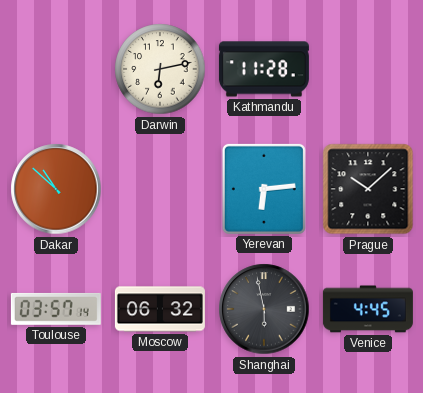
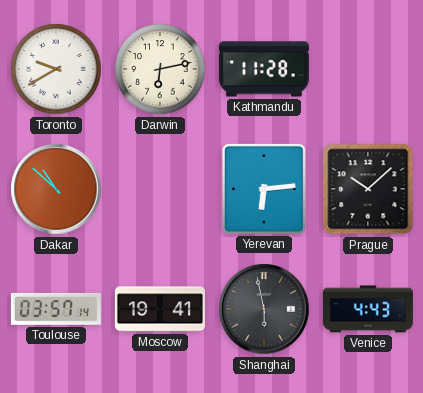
Toronto: none -> 9:40
Moscow: 06:32 -> 19:41
Venice: 4:45 -> 4:43
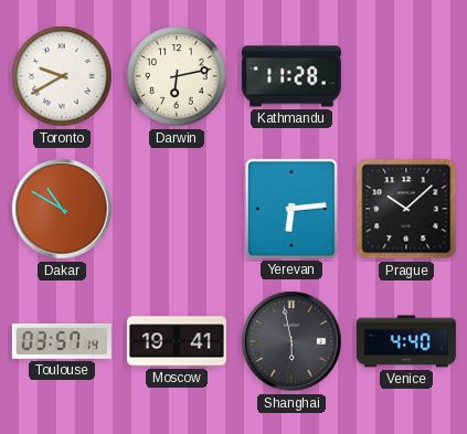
Dakar: 10:52 -> 10:50
Venice: 4:43 -> 4:40
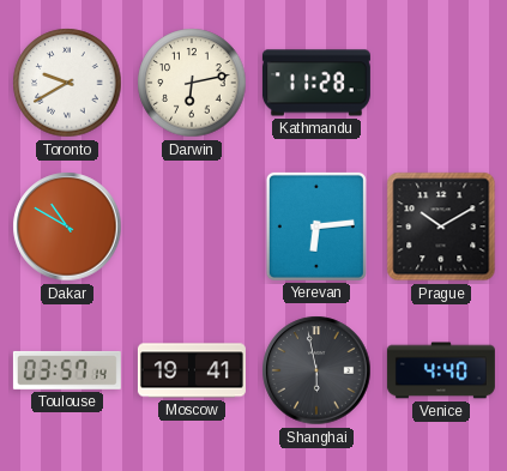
Prague: 10:08 -> 10:10
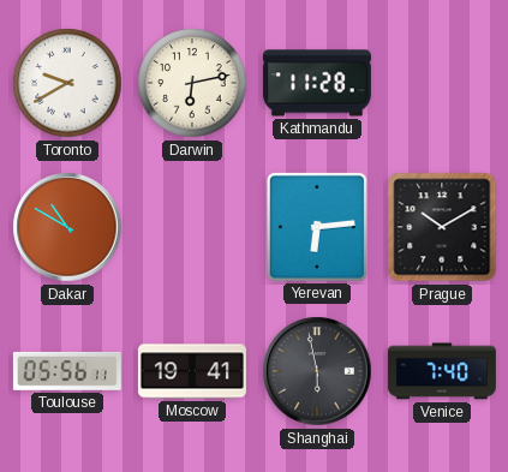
Toulouse: 03:57 -> 05:56
Venice: 4:40 -> 7:40
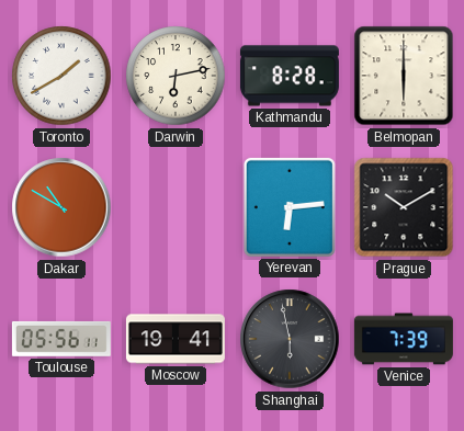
Toronto: 9:40 -> 1:40
Kathmandu: 11:28 -> 8:28
Belmopan: none -> 6:00
Venice: 7:40 -> 7:39
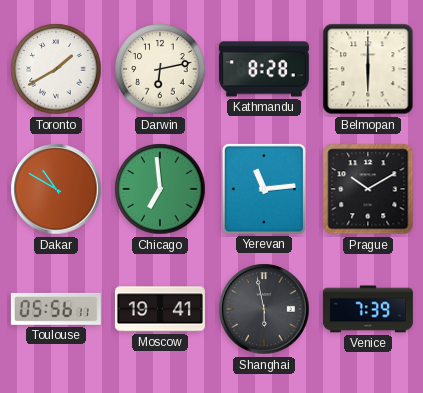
Chicago: none -> 6:59
Yerevan: 6:14 -> 11:14
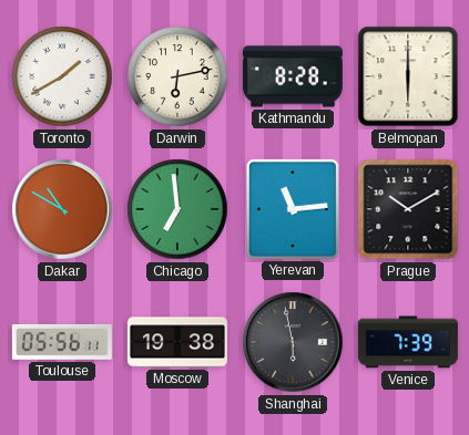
Moscow: 19:41 -> 19:38
